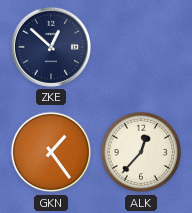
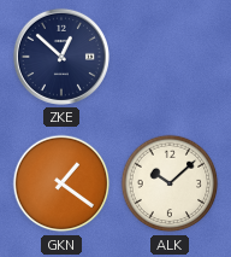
GKN: 1:24 -> 1:21
ALK: 12:37 -> 10:08
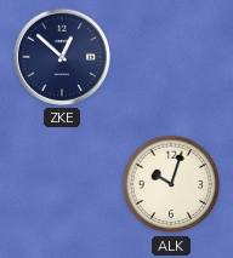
GKN: 1:21 -> none
ALK: 10:08 -> 10:03
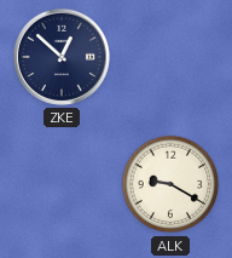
ALK: 10:03 -> 9:20
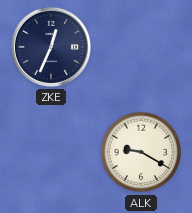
ZKE: 12:52 -> 12:34
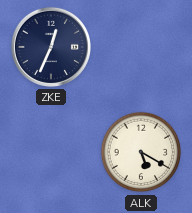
ALK: 9:20 -> 5:20
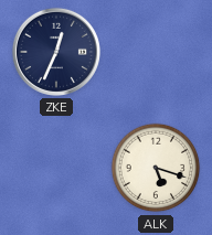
ALK: 5:20 -> 5:18
